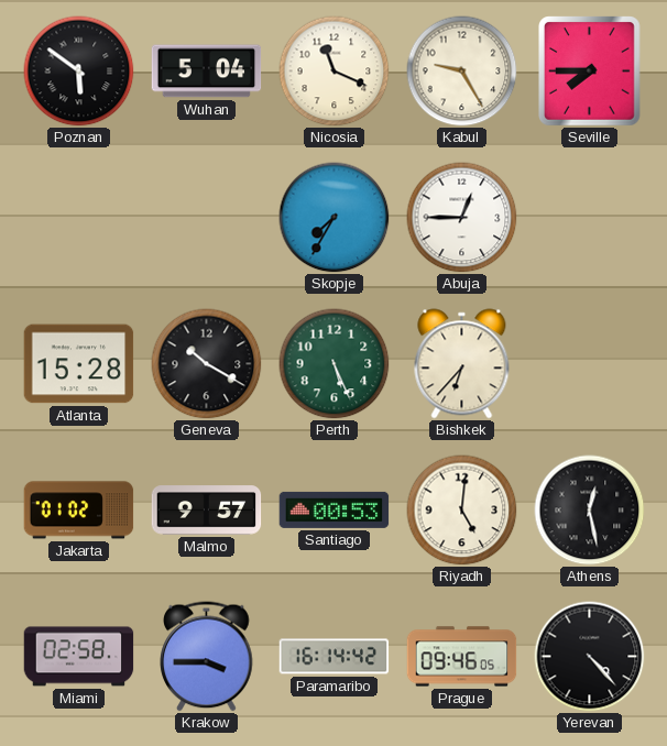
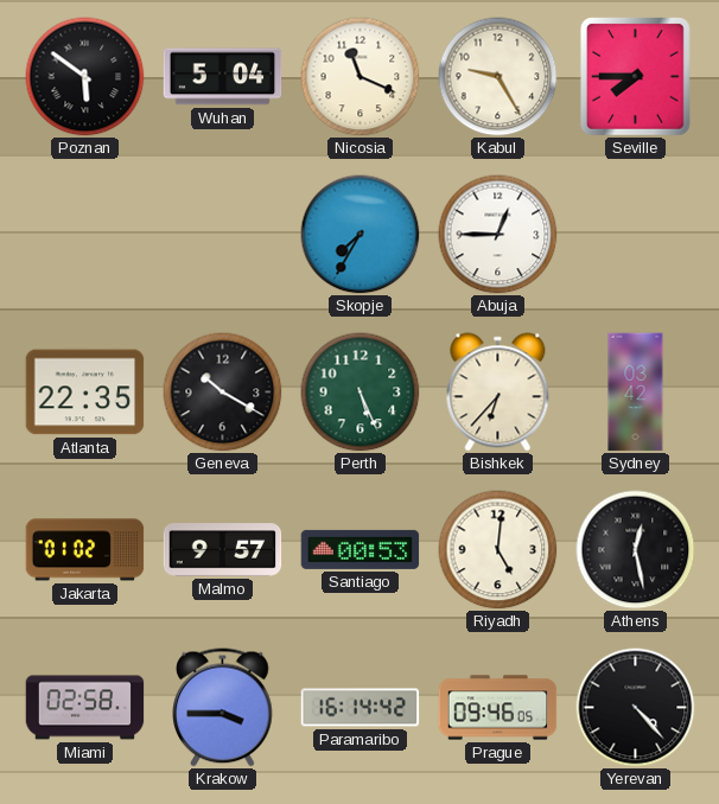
Atlanta: 15:28 -> 22:35
Sydney: none -> 03:42
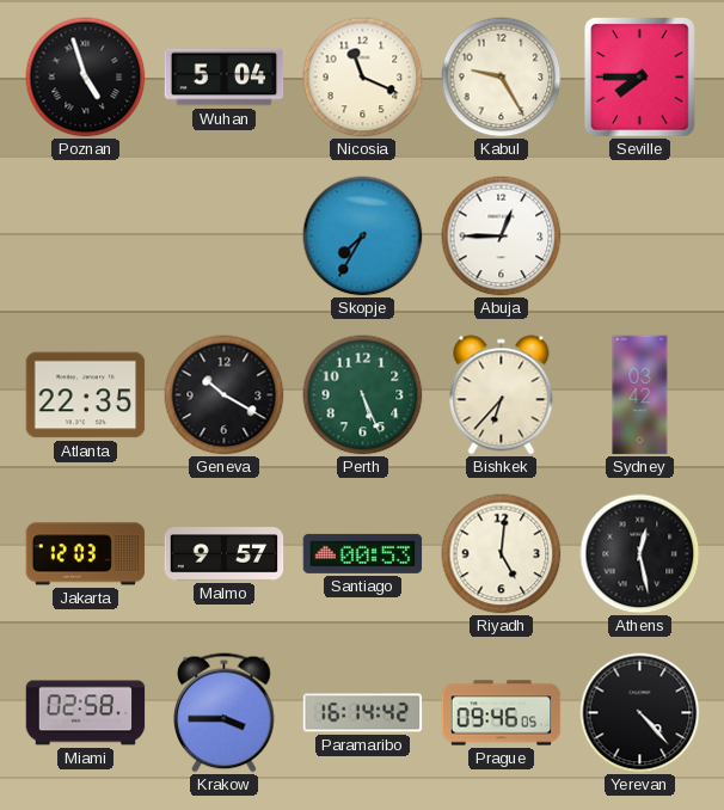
Poznan: 5:51 -> 4:57
Jakarta: 01:02 -> 12:03
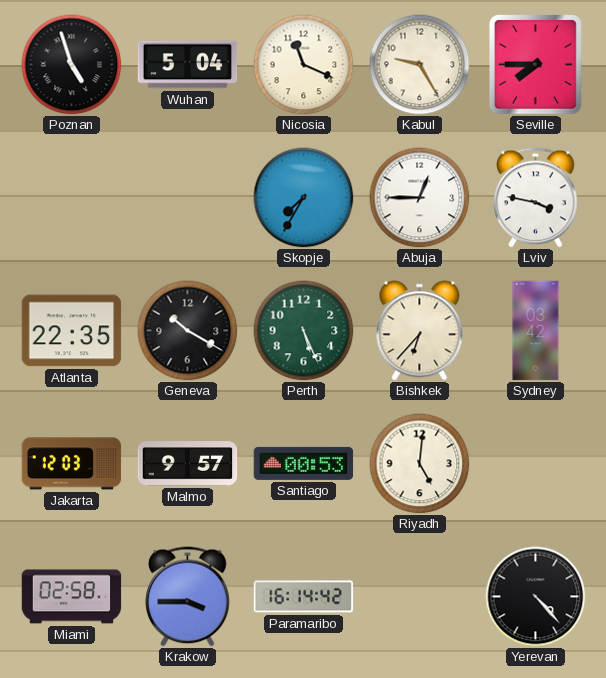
Lviv: none -> 3:47
Athens: 12:28 -> none
Prague: 09:46 -> none
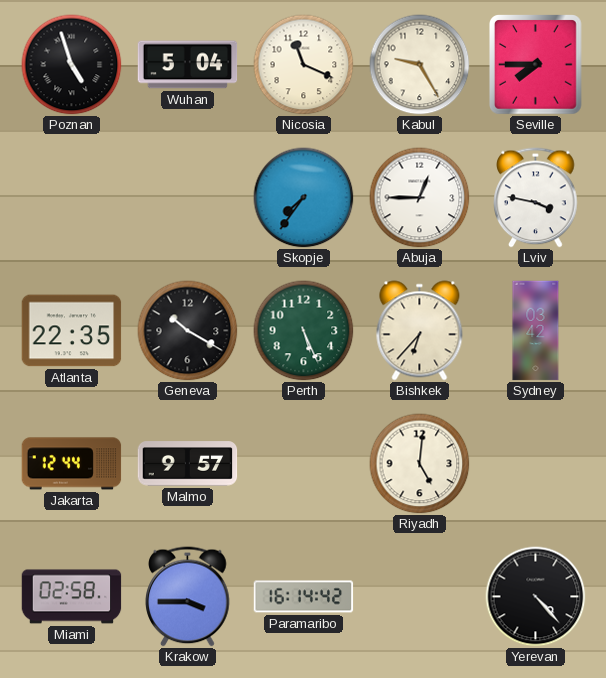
Skopje: 7:35 -> 7:36
Jakarta: 12:03 -> 12:44
Santiago: 00:53 -> none
